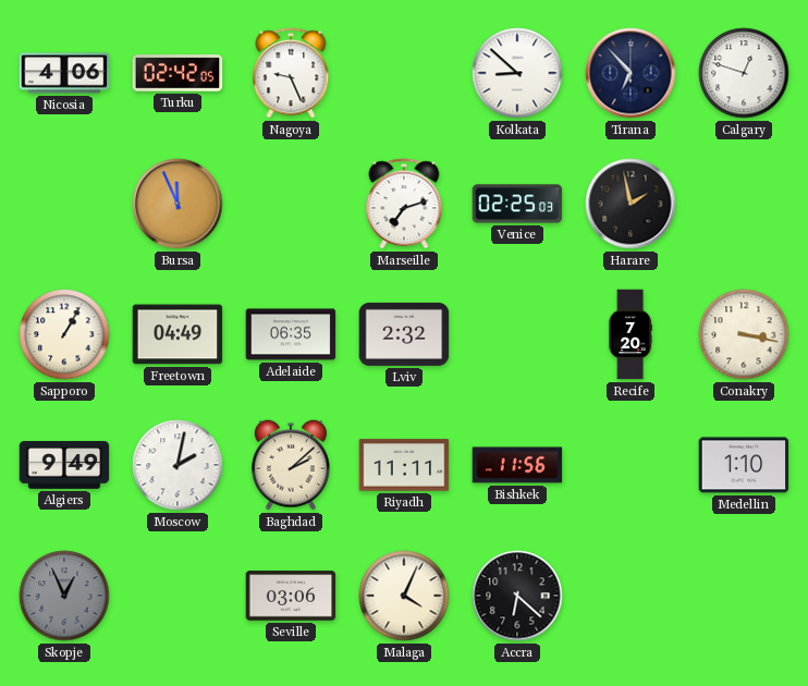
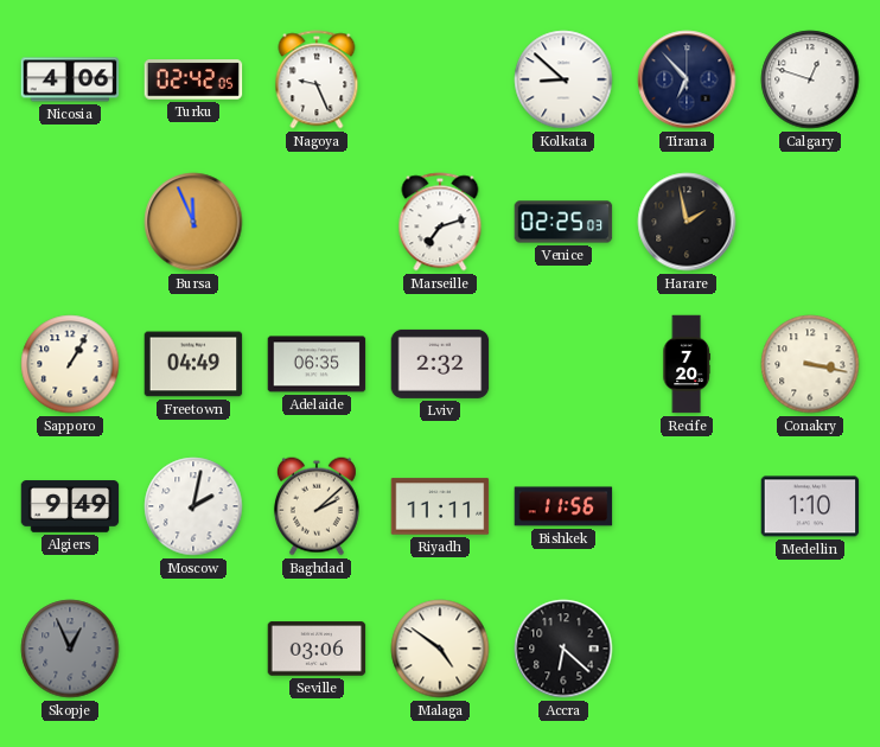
Malaga: 4:04 -> 4:51
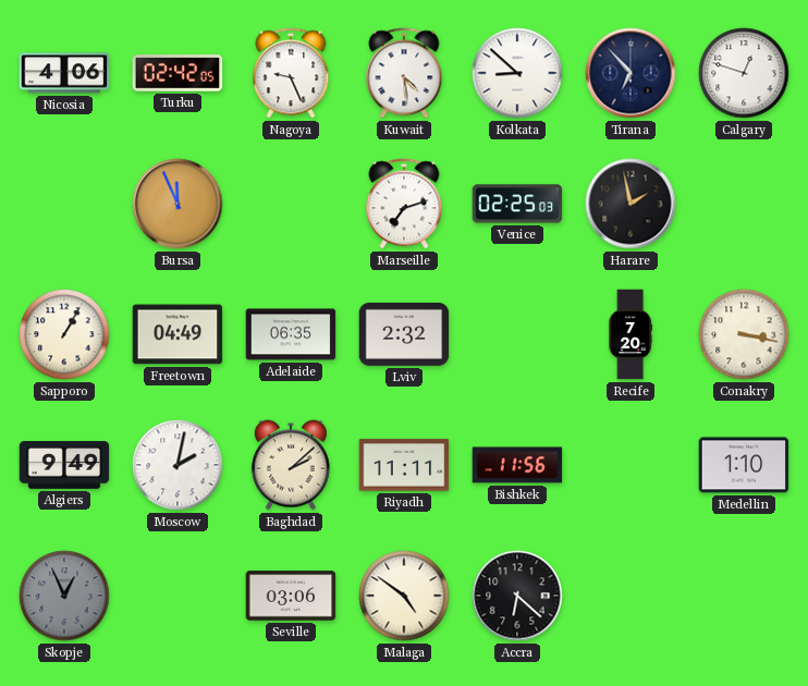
Kuwait: none -> 4:29
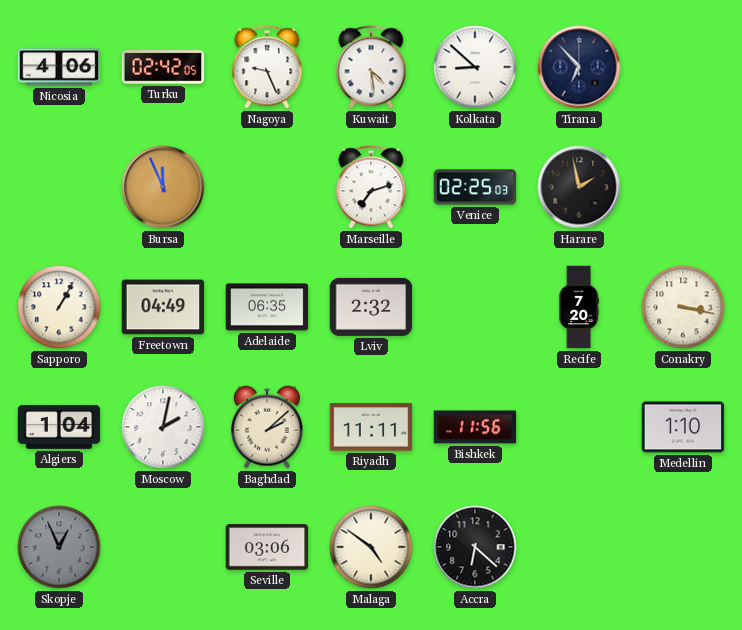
Calgary: 12:48 -> none
Algiers: 9:49 -> 1:04
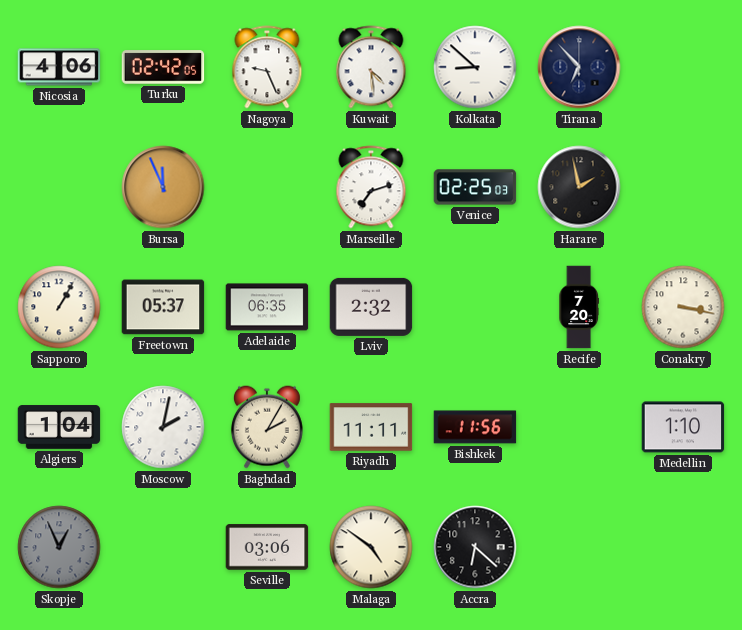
Freetown: 04:49 -> 05:37
Baghdad: 2:08 -> 2:05
